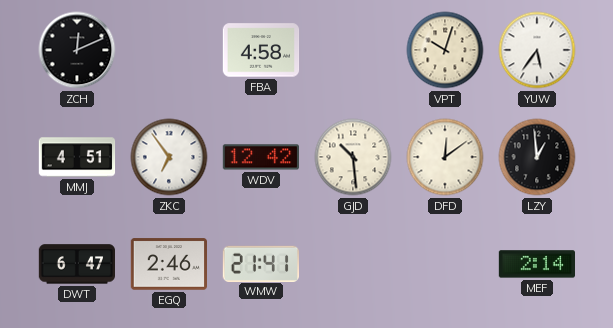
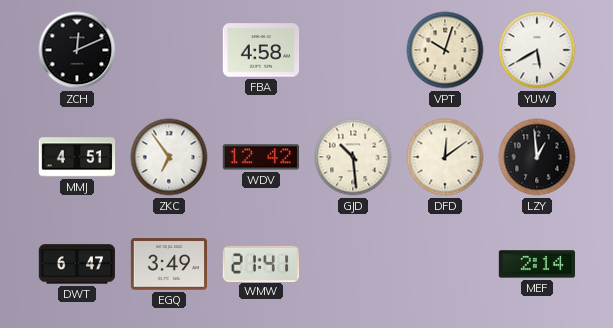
YUW: 5:36 -> 5:40
EGQ: 2:46 -> 3:49
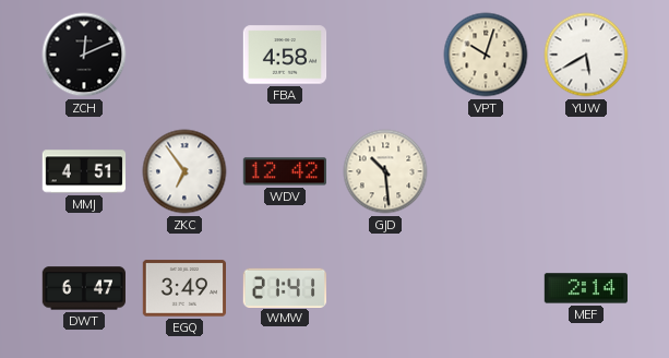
DFD: 12:09 -> none
LZY: 12:59 -> none
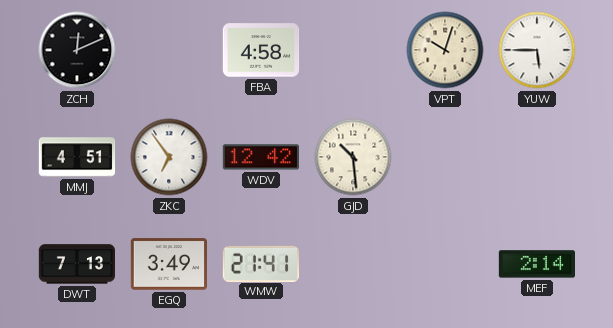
YUW: 5:40 -> 5:45
DWT: 6:47 -> 7:13
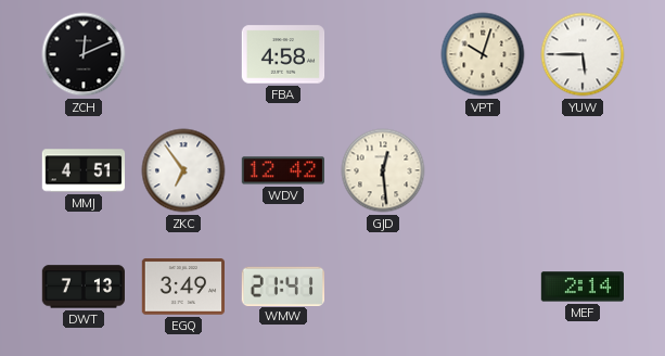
GJD: 10:29 -> 12:29
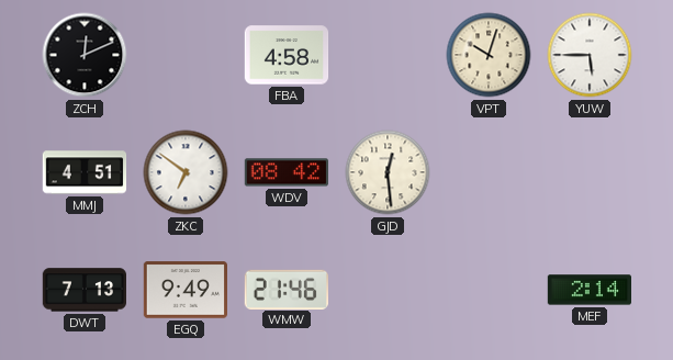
ZKC: 6:54 -> 6:51
WDV: 12:42 -> 08:42
EGQ: 3:49 -> 9:49
WMW: 21:41 -> 21:46
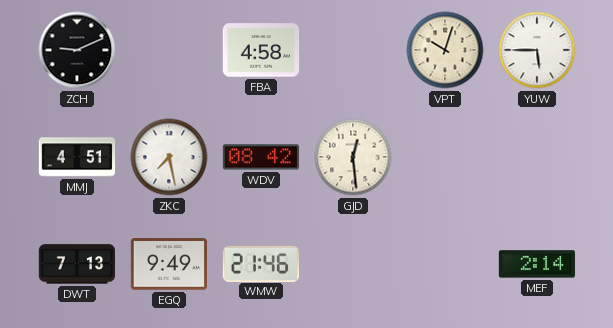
ZCH: 12:11 -> 9:11
ZKC: 6:51 -> 7:28
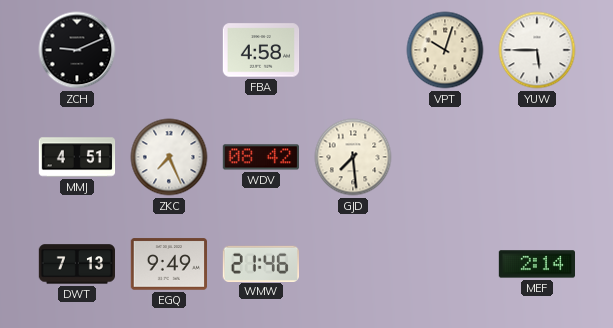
ZKC: 7:28 -> 7:26
GJD: 12:29 -> 7:29
